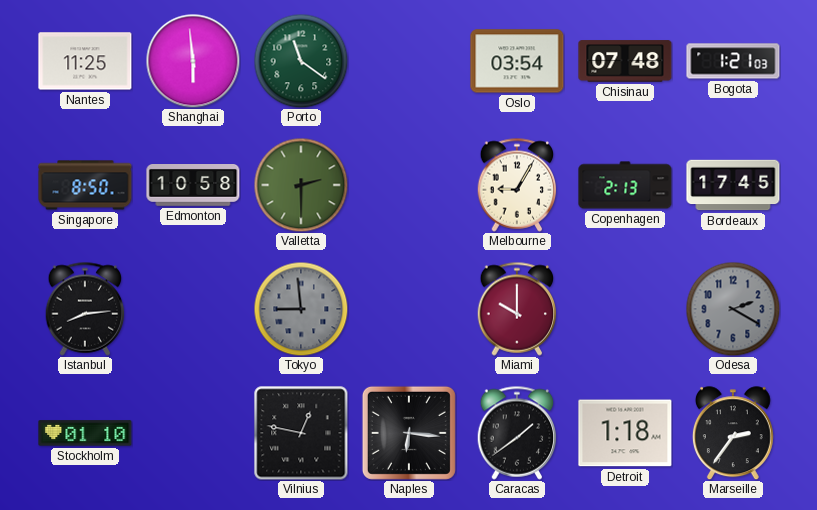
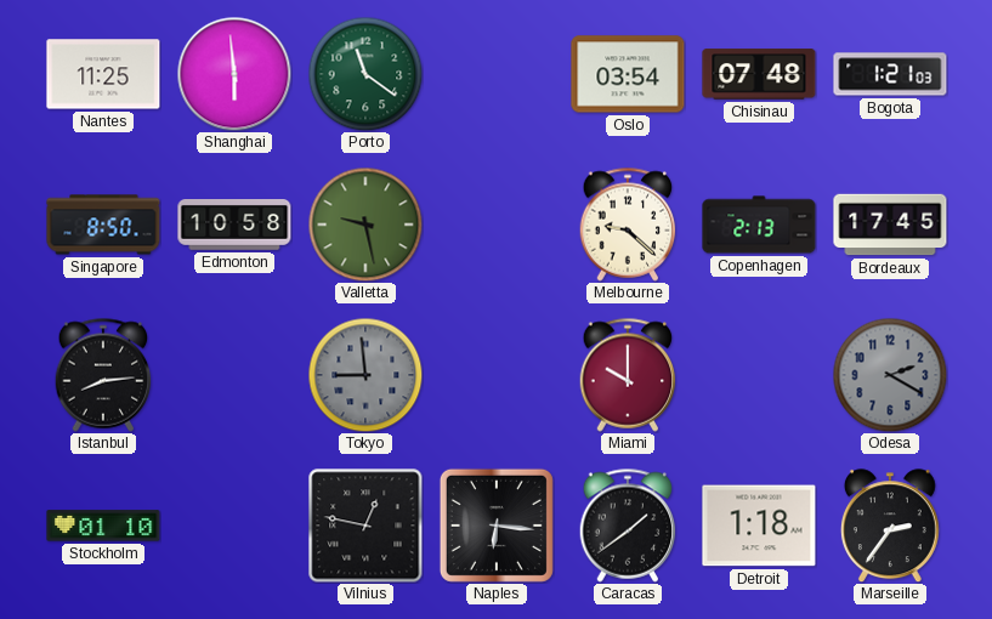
Valletta: 2:30 -> 9:28
Melbourne: 9:05 -> 9:22
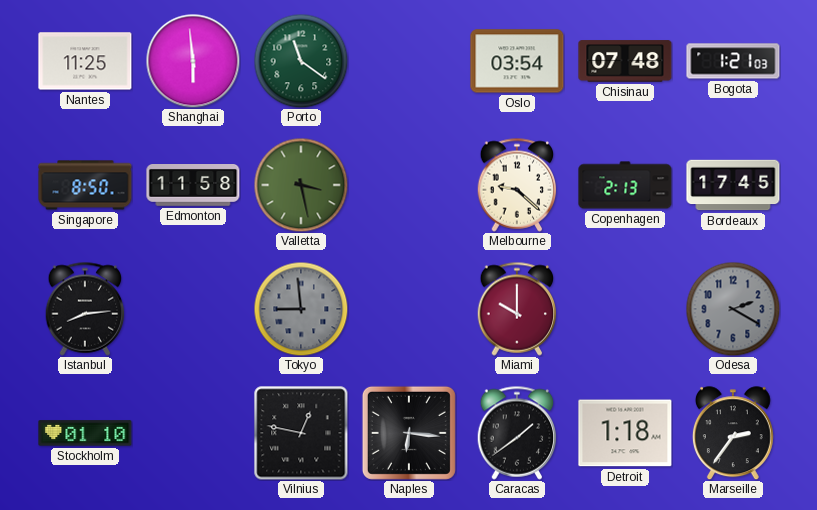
Edmonton: 10:58 -> 11:58
Valletta: 9:28 -> 3:28
